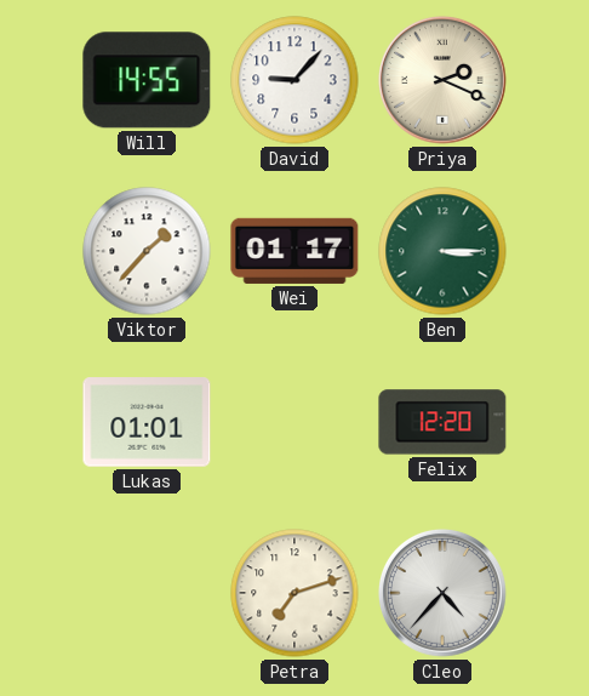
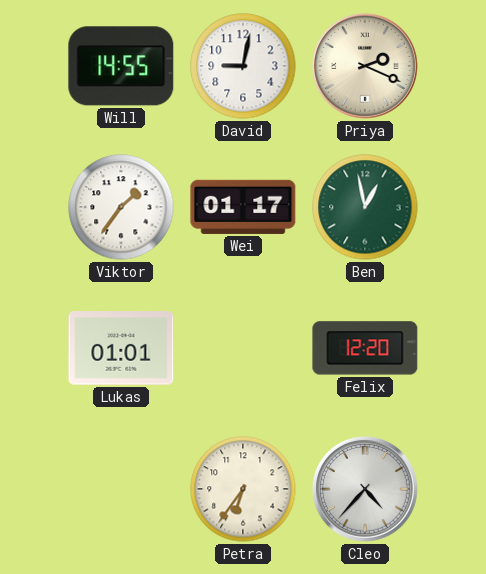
David: 9:07 -> 9:02
Viktor: 1:37 -> 1:36
Ben: 3:15 -> 12:58
Petra: 7:12 -> 6:36
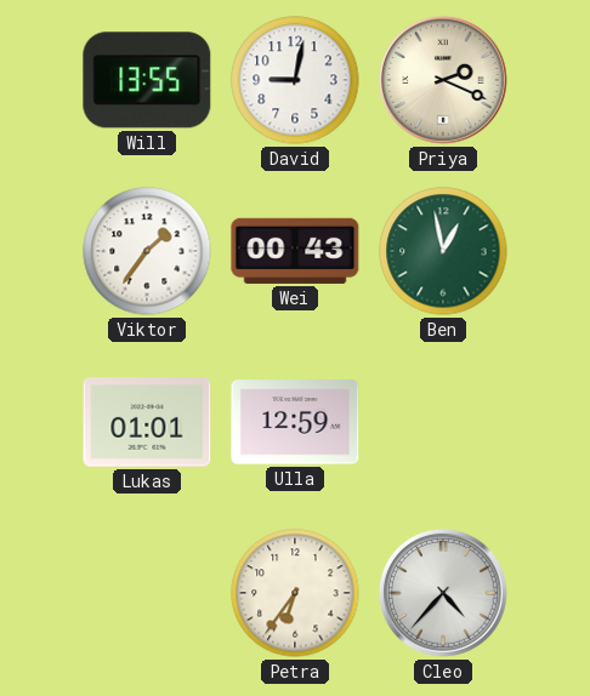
Will: 14:55 -> 13:55
Wei: 01:17 -> 00:43
Ulla: none -> 12:59
Felix: 12:20 -> none
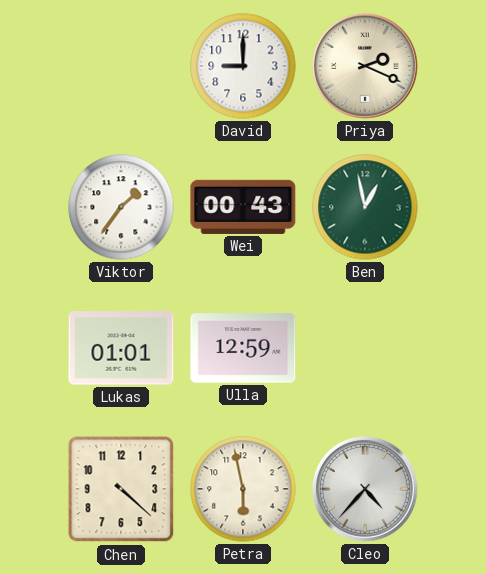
Will: 13:55 -> none
David: 9:02 -> 9:00
Chen: none -> 4:22
Petra: 6:36 -> 5:58
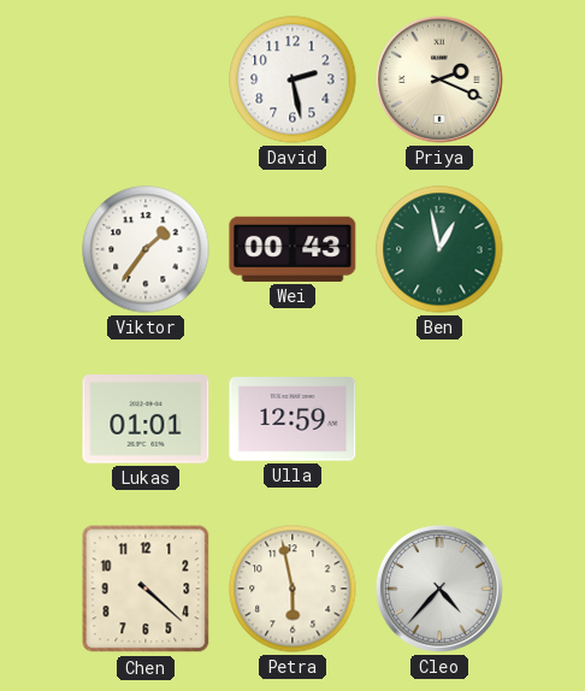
David: 9:00 -> 2:28
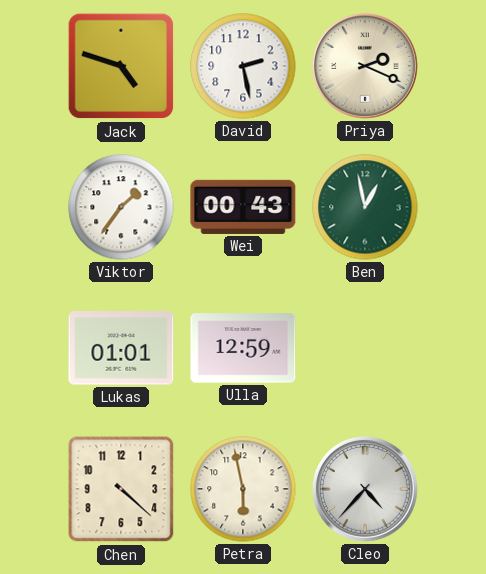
Jack: none -> 4:48
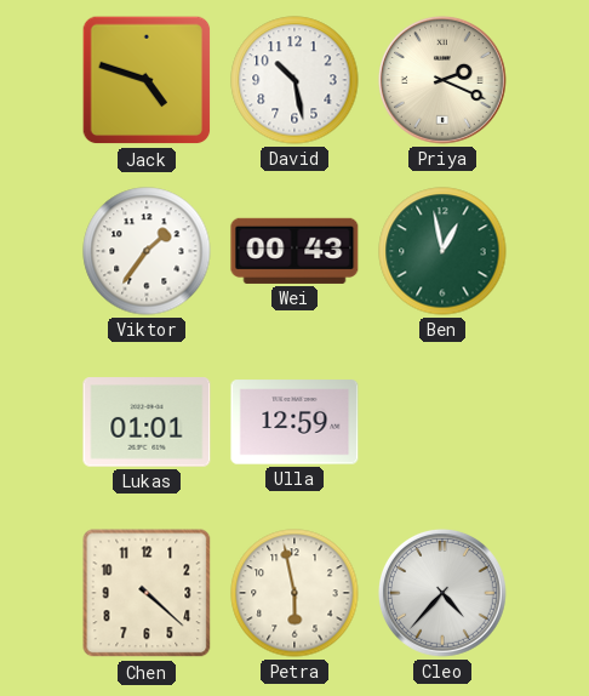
David: 2:28 -> 10:28
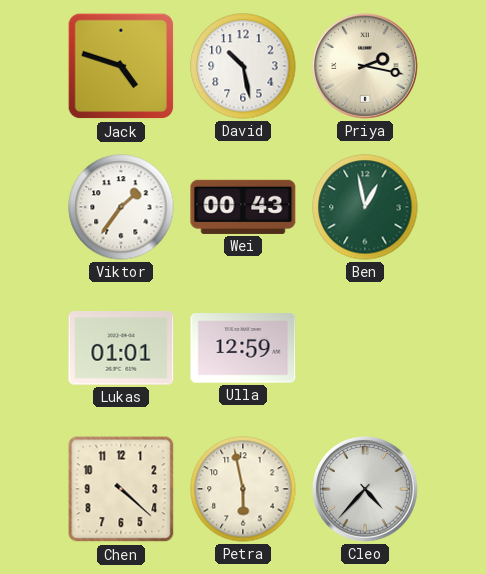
Priya: 2:19 -> 2:17
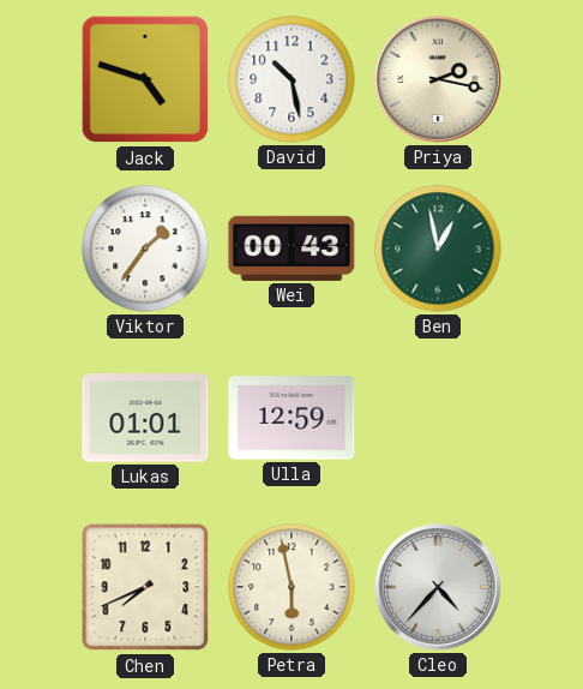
Chen: 4:22 -> 7:41
